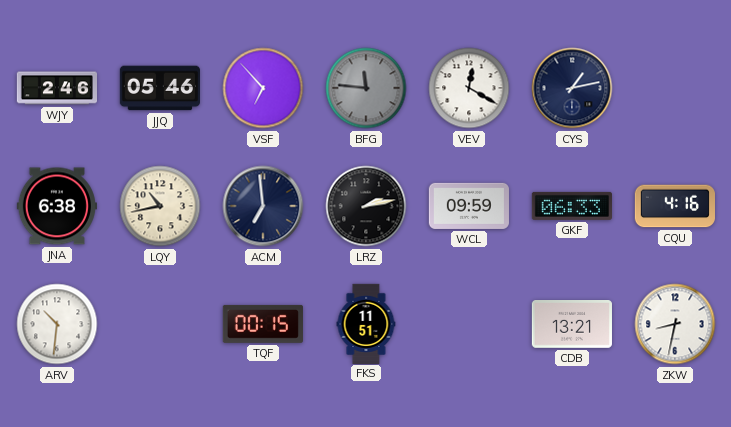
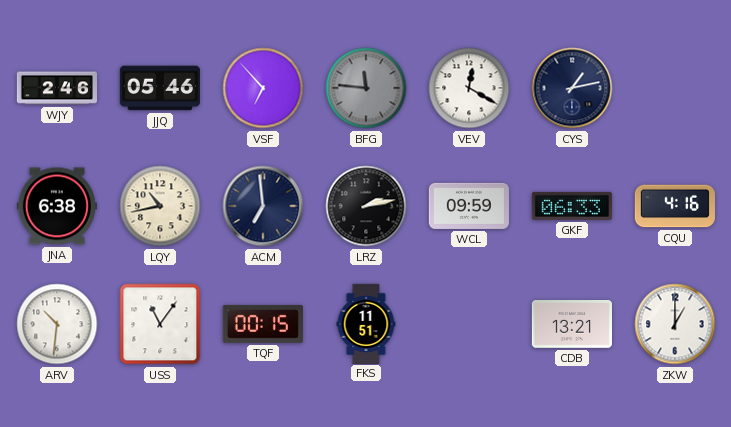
USS: none -> 11:06
ZKW: 8:32 -> 1:00
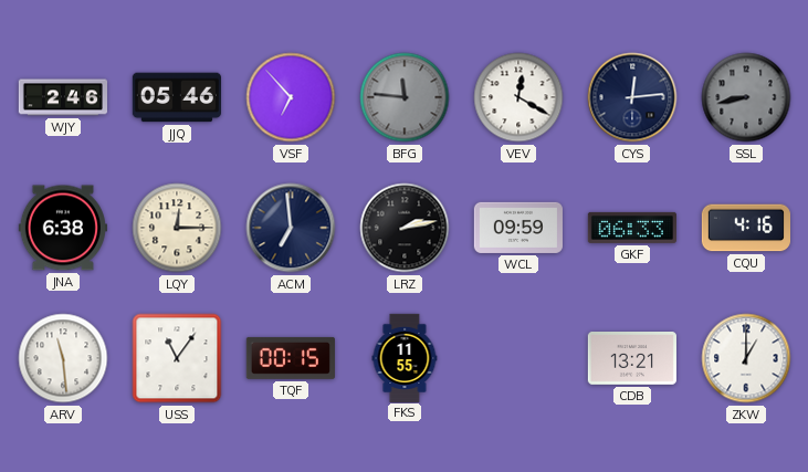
CYS: 1:13 -> 12:14
SSL: none -> 8:43
LQY: 10:43 -> 12:15
ARV: 10:31 -> 11:29
FKS: 11:51 -> 11:55
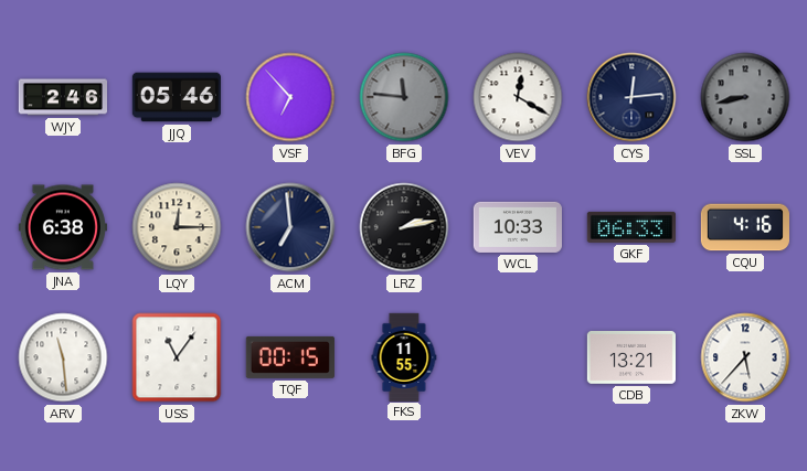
WCL: 09:59 -> 10:33
ZKW: 1:00 -> 5:37
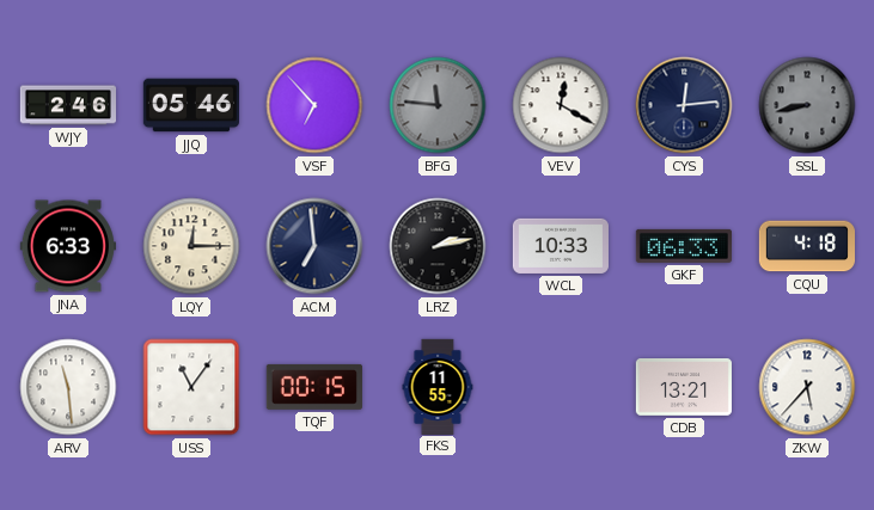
JNA: 6:38 -> 6:33
CQU: 4:16 -> 4:18
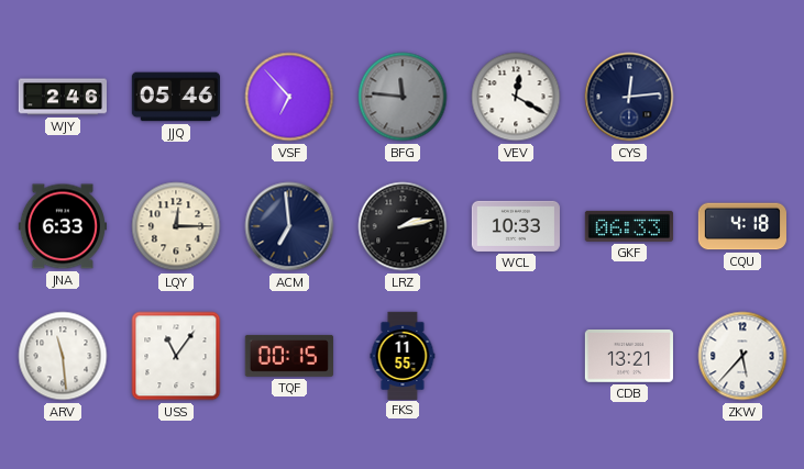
SSL: 8:43 -> none
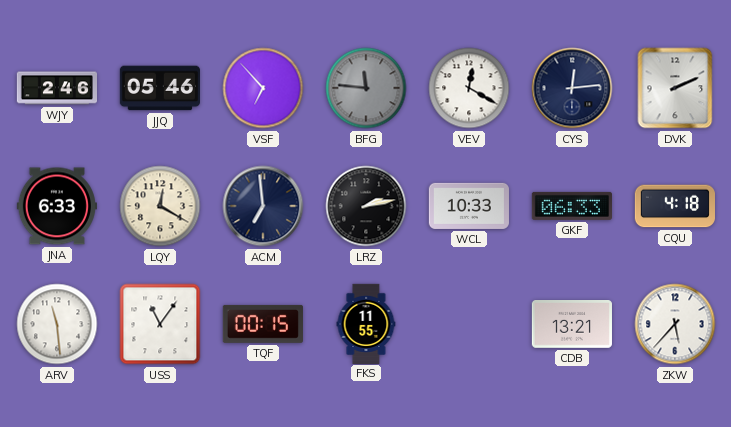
DVK: none -> 2:11
LQY: 12:15 -> 12:20
